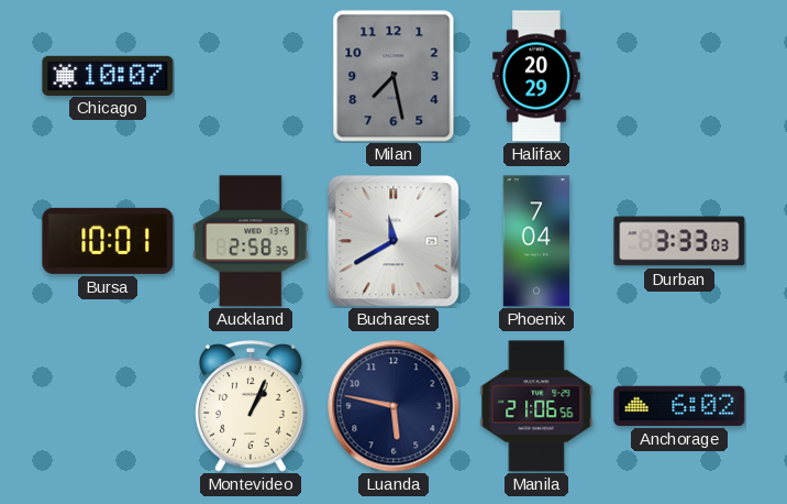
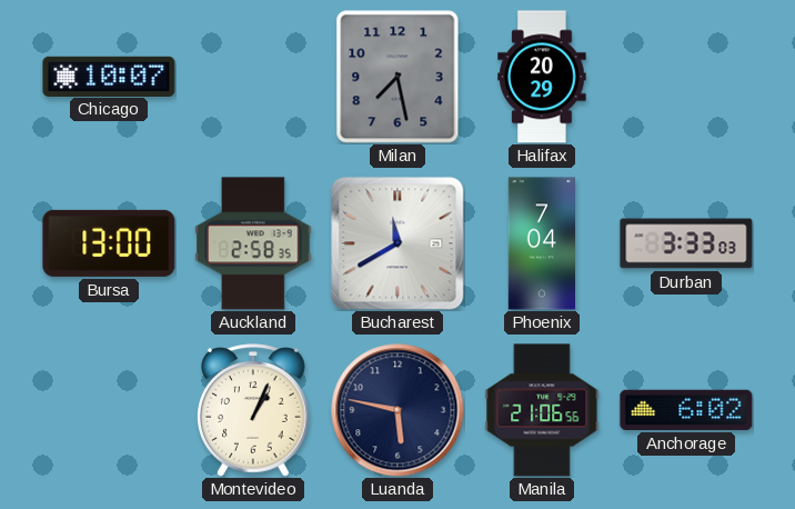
Bursa: 10:01 -> 13:00
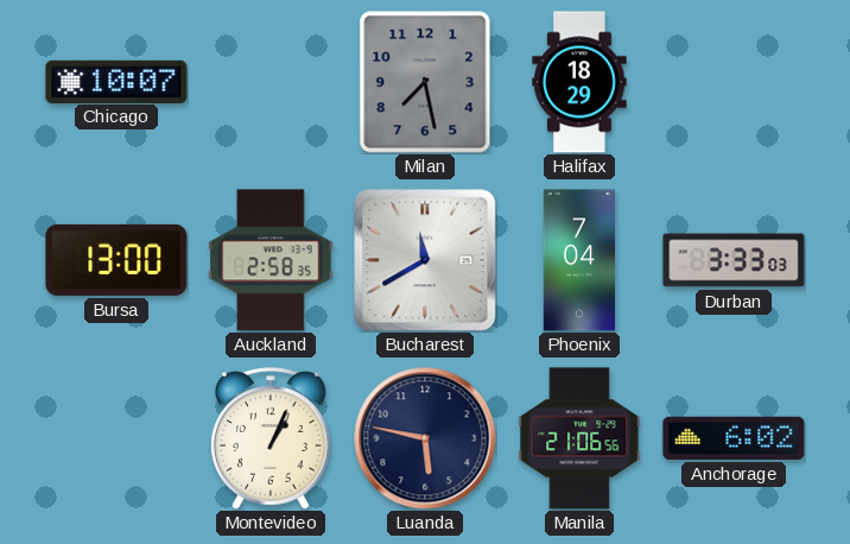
Halifax: 20:29 -> 18:29
